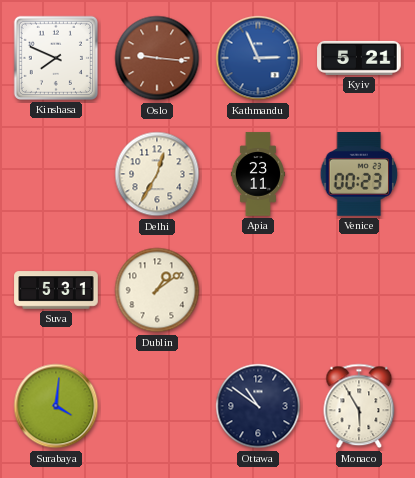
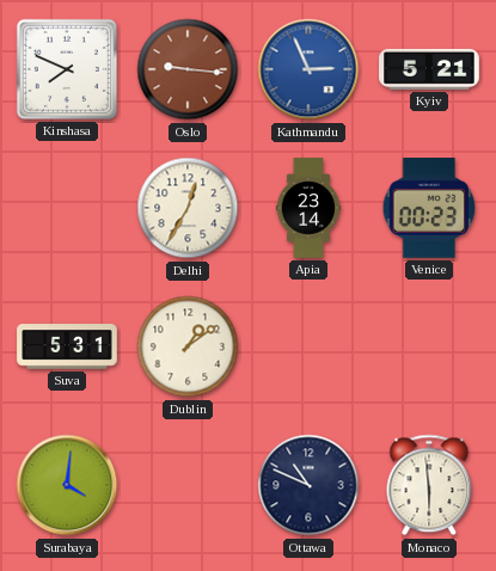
Apia: 23:11 -> 23:14
Ottawa: 10:51 -> 10:49
Monaco: 5:55 -> 5:59
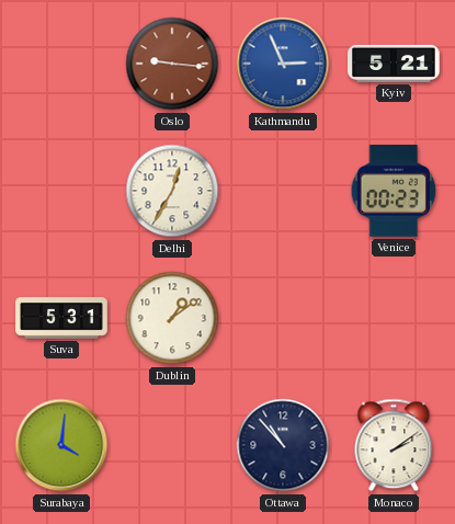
Kinshasa: 7:49 -> none
Apia: 23:14 -> none
Ottawa: 10:49 -> 10:53
Monaco: 5:59 -> 2:09
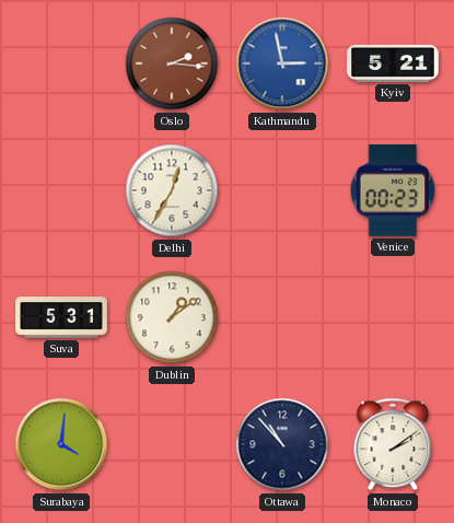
Oslo: 9:16 -> 2:16
Kathmandu: 2:56 -> 2:58
